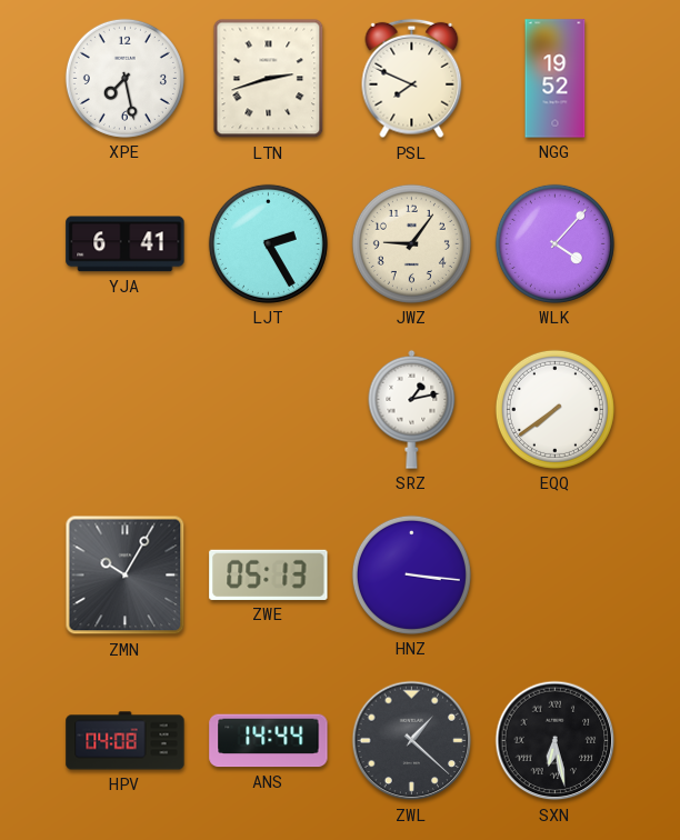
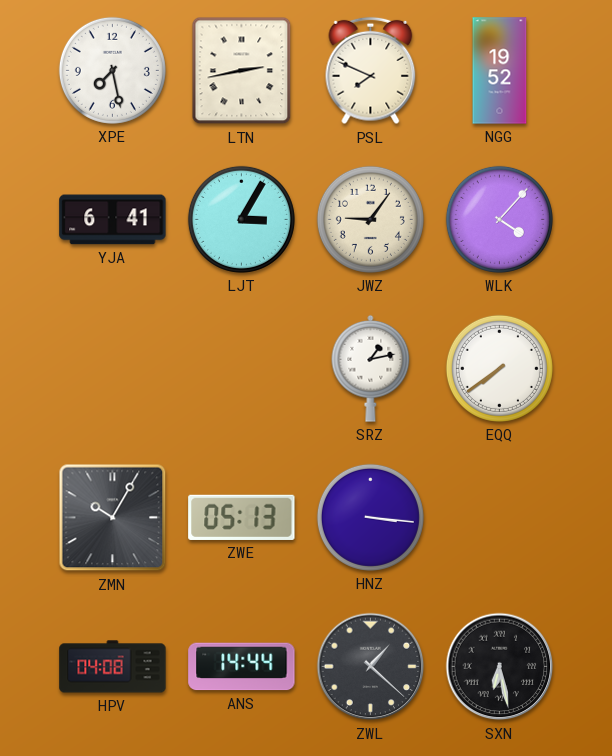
LTN: 2:42 -> 2:43
LJT: 2:25 -> 3:05
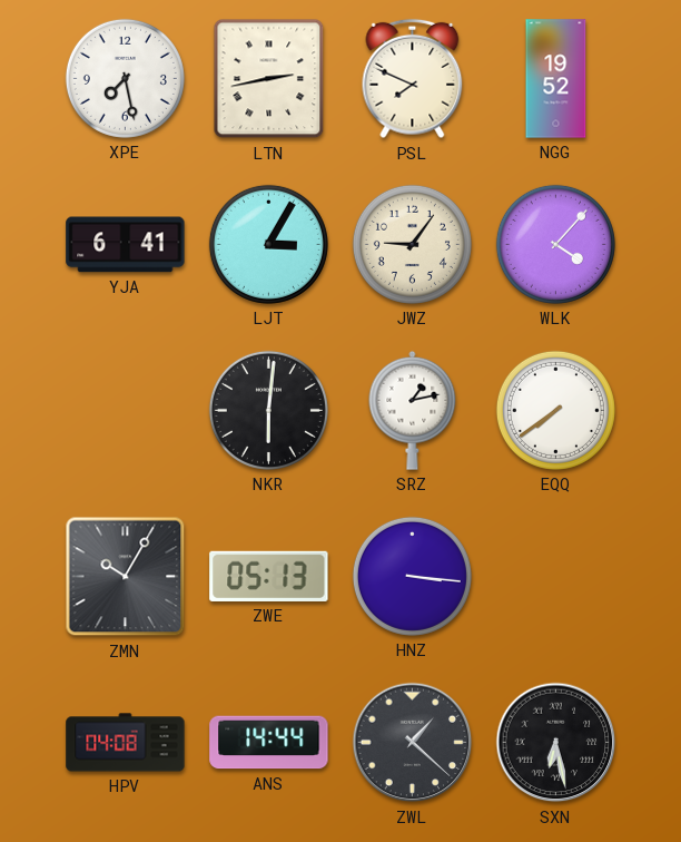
NKR: none -> 6:01
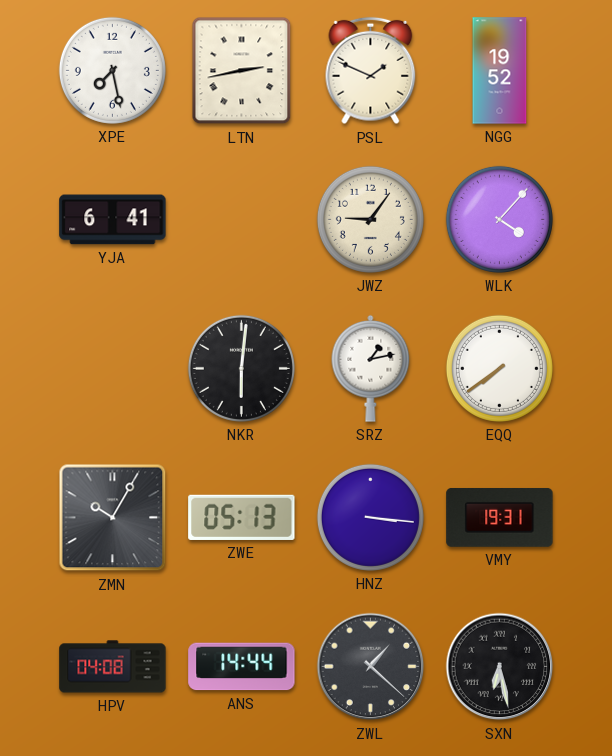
PSL: 7:49 -> 1:49
LJT: 3:05 -> none
VMY: none -> 19:31
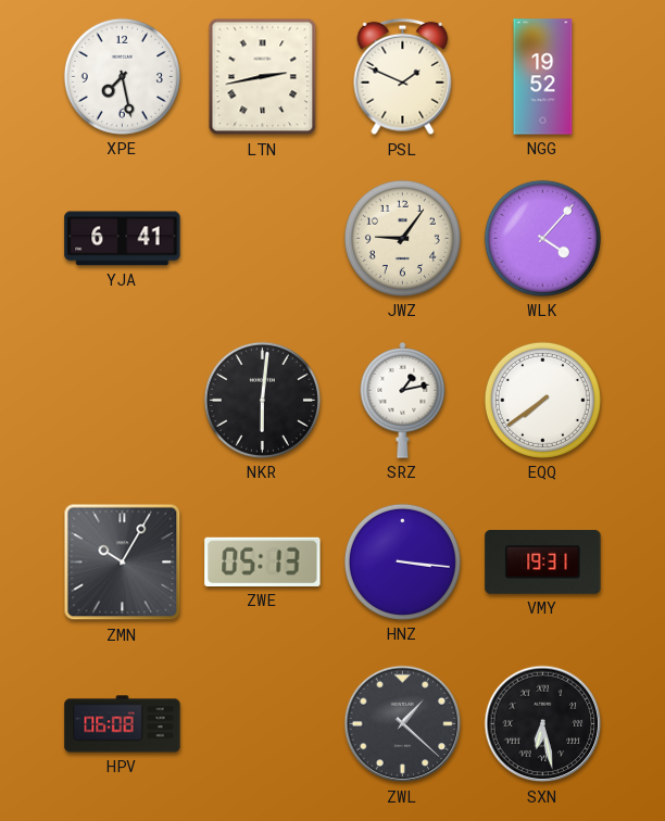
HPV: 04:08 -> 06:08
ANS: 14:44 -> none
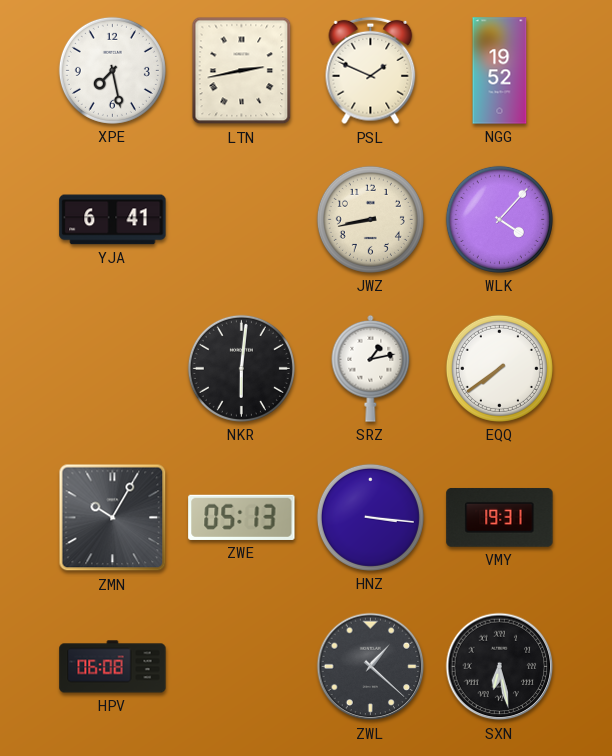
JWZ: 9:06 -> 8:43
